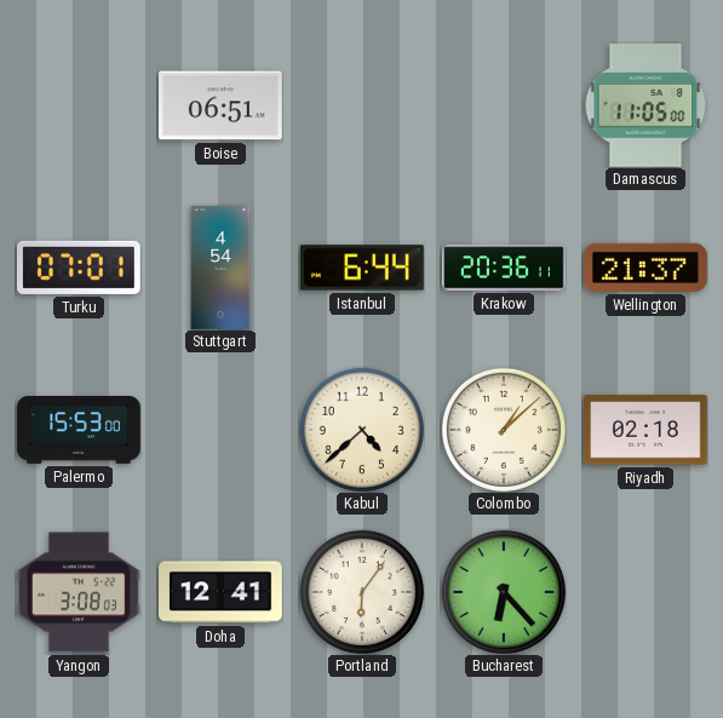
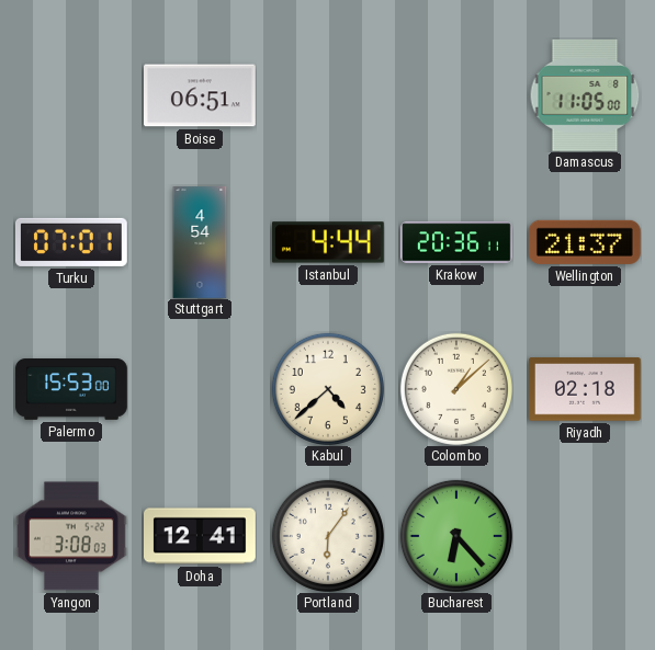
Istanbul: 6:44 -> 4:44
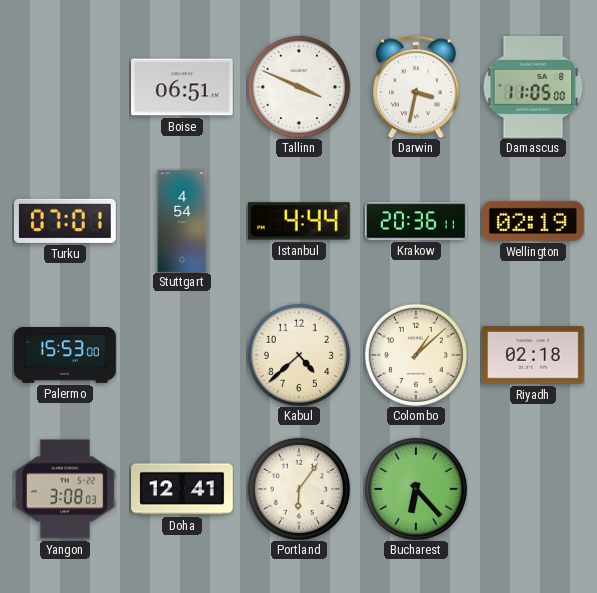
Tallinn: none -> 3:49
Darwin: none -> 3:32
Wellington: 21:37 -> 02:19
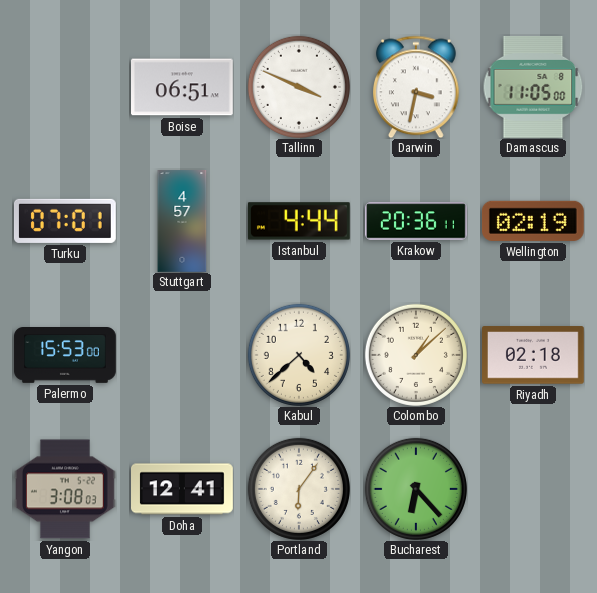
Stuttgart: 4:54 -> 4:57
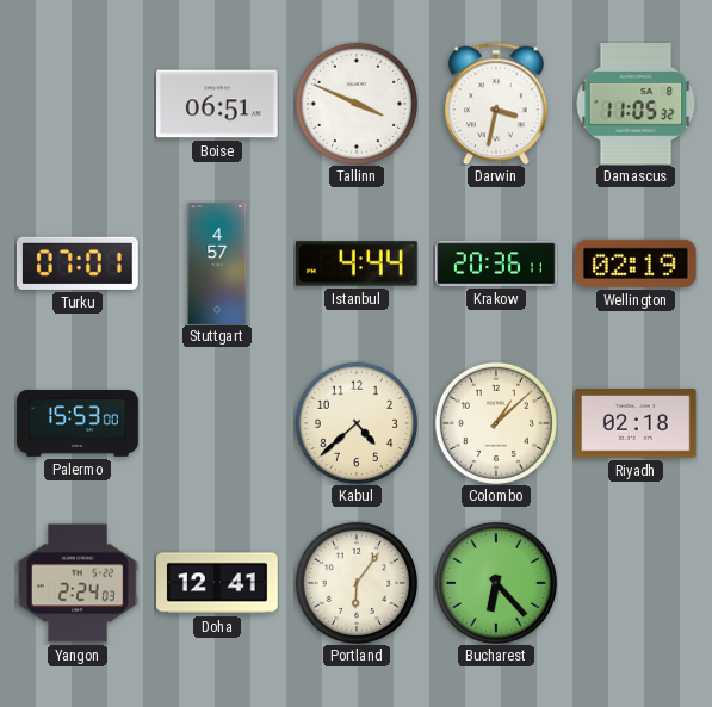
Damascus: 11:05:00 -> 11:05:32
Yangon: 3:08 -> 2:24
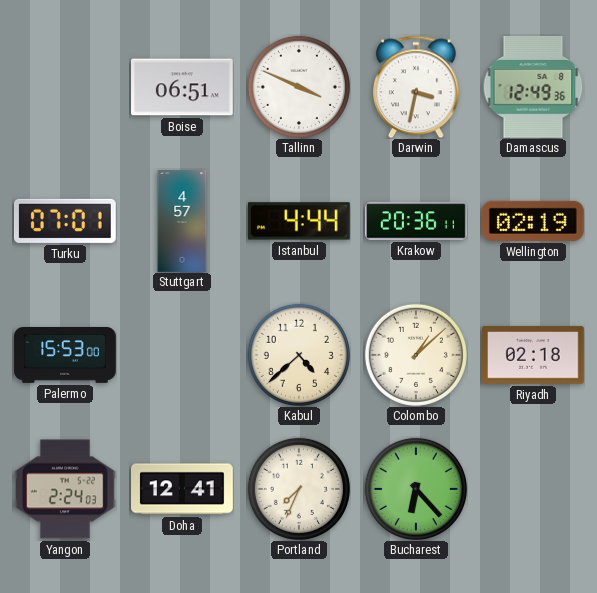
Damascus: 11:05 -> 12:49
Portland: 6:06 -> 7:34
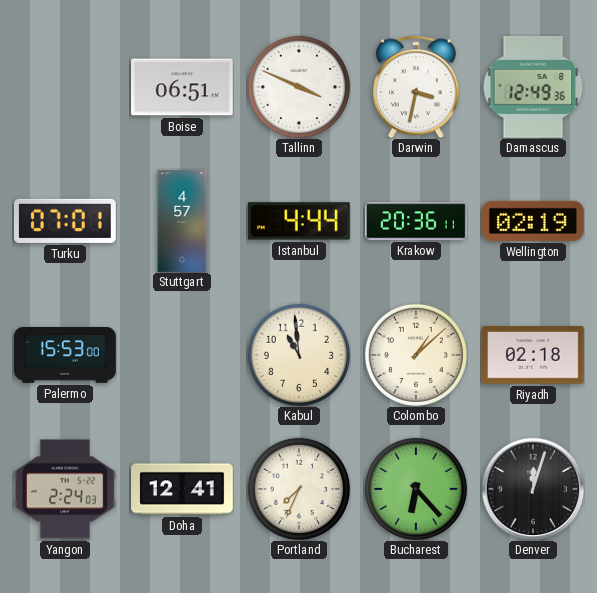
Kabul: 4:38 -> 10:59
Denver: none -> 12:03
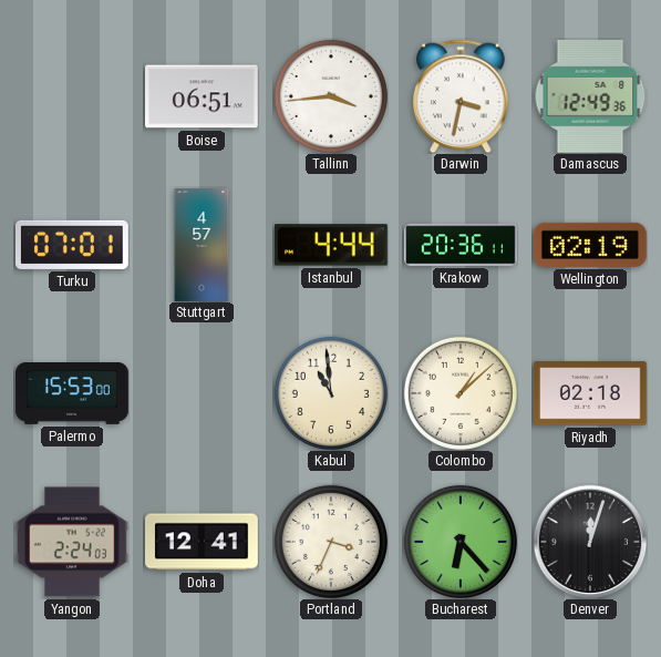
Tallinn: 3:49 -> 3:44
Portland: 7:34 -> 3:34
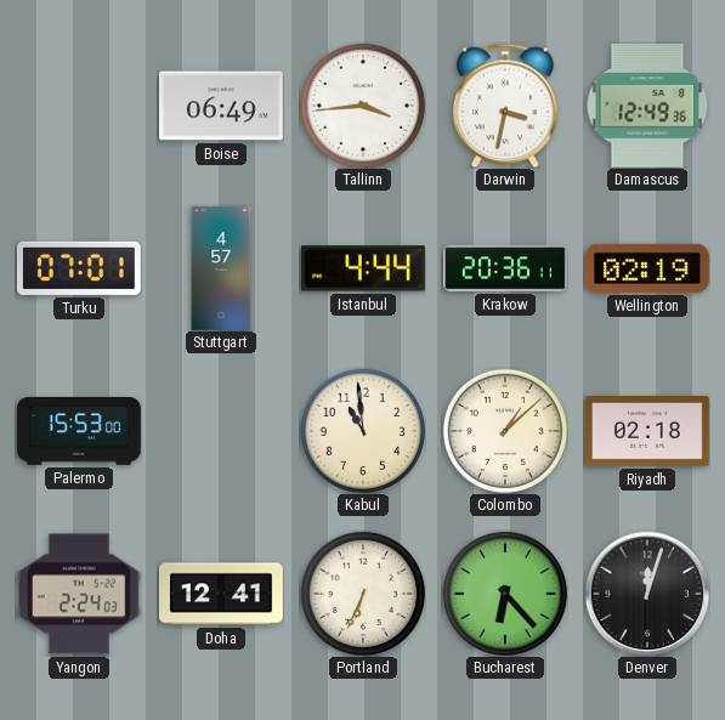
Boise: 06:51 -> 06:49
Portland: 3:34 -> 6:34
